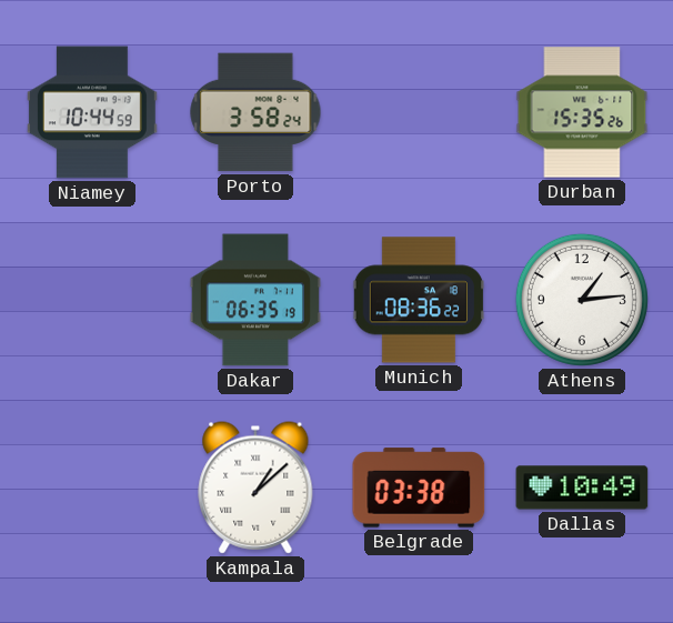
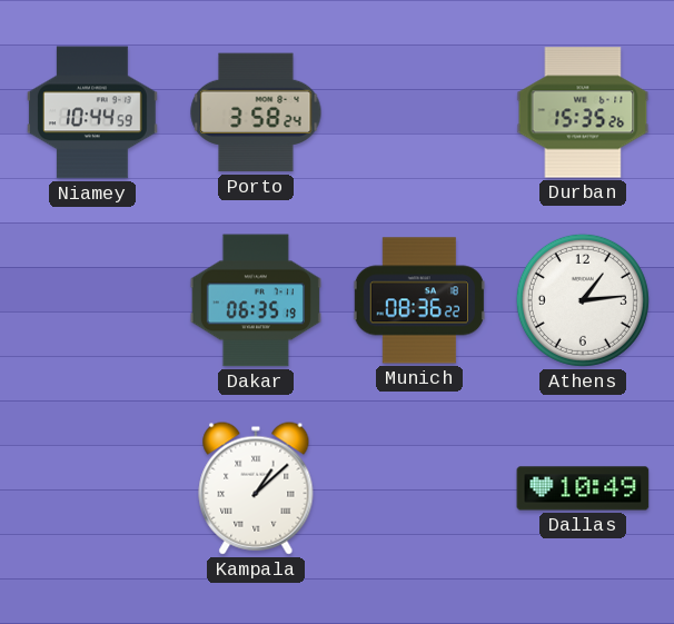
Belgrade: 03:38 -> none
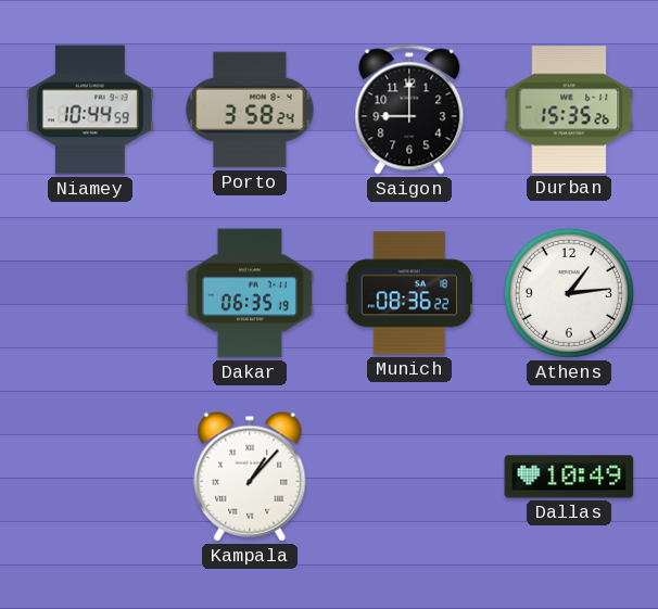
Saigon: none -> 9:00
Kampala: 1:08 -> 1:07
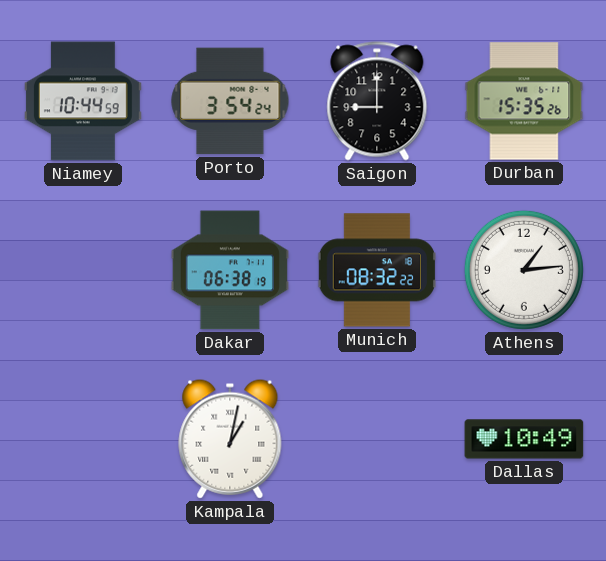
Porto: 3:58 -> 3:54
Dakar: 06:35 -> 06:38
Munich: 08:36 -> 08:32
Kampala: 1:07 -> 1:02
